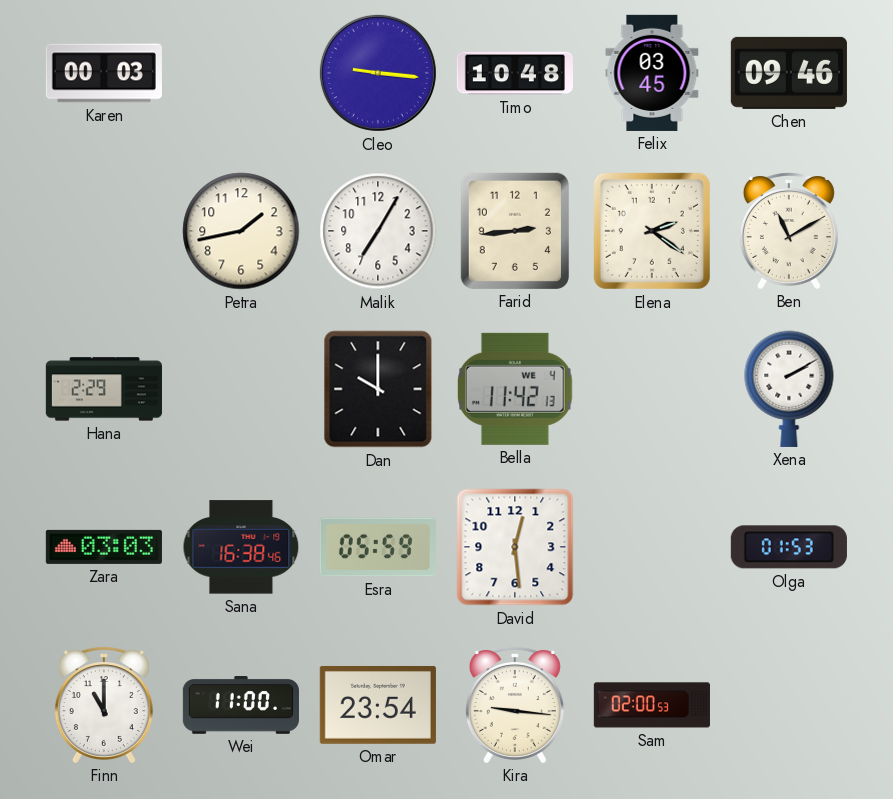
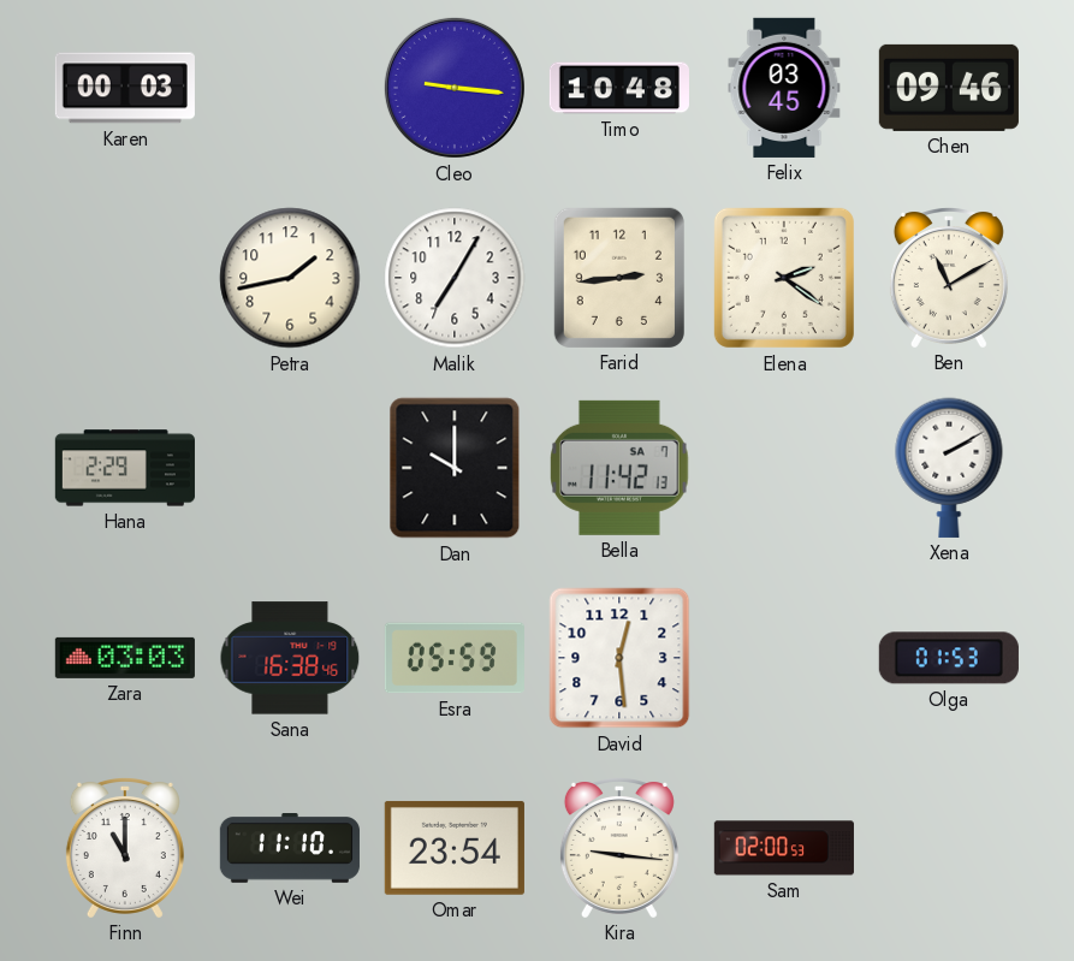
Bella date: WE 4 -> SA 7
Wei: 11:00 -> 11:10
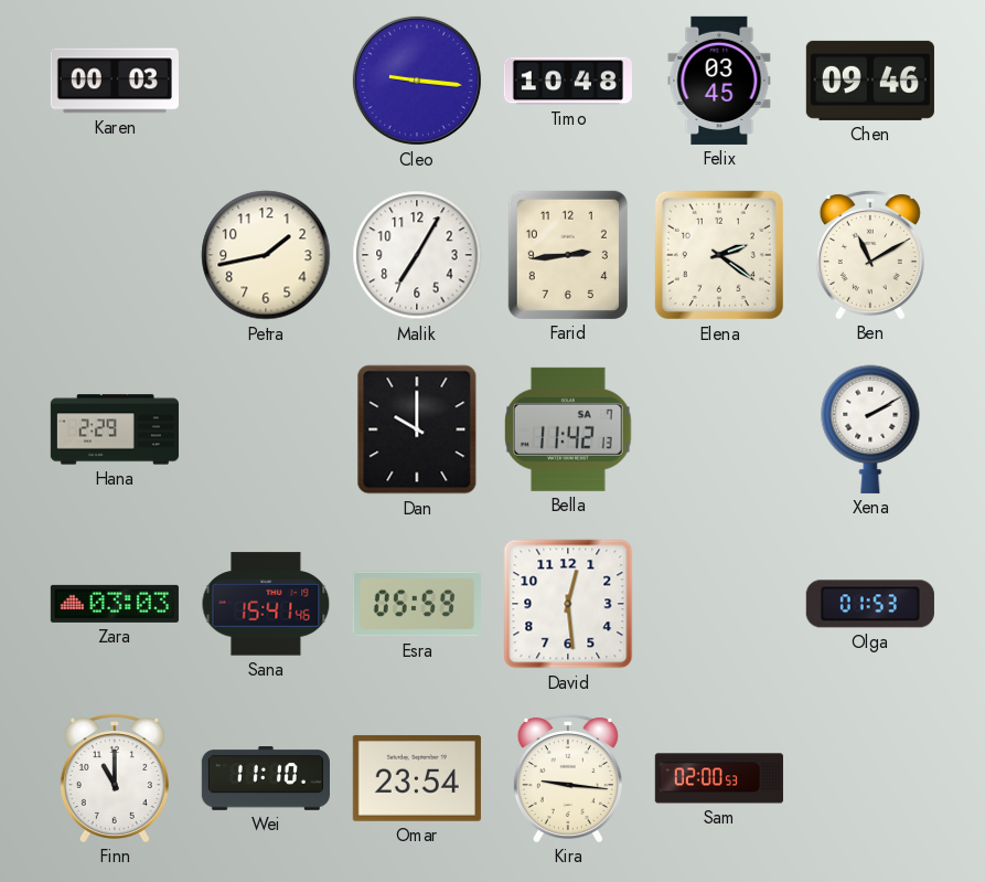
Sana: 16:38 -> 15:41
